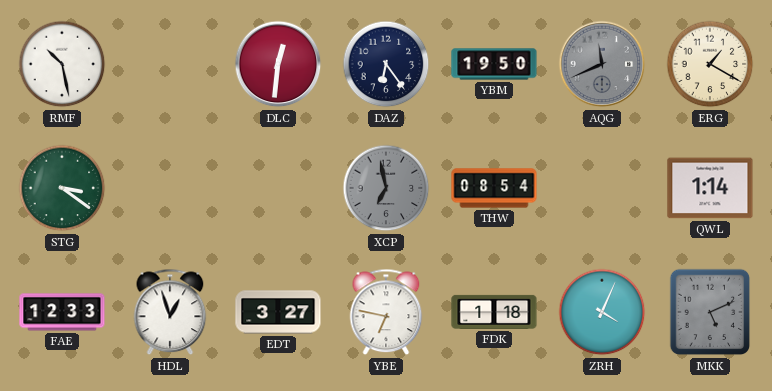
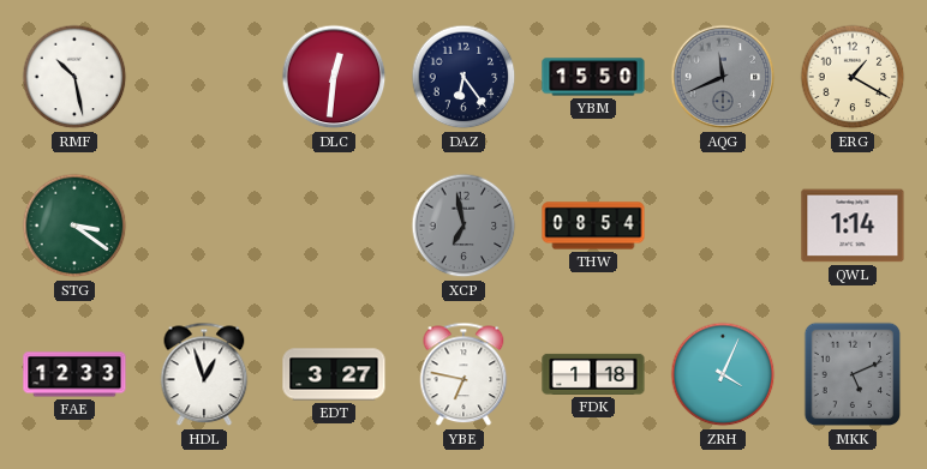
YBM: 19:50 -> 15:50
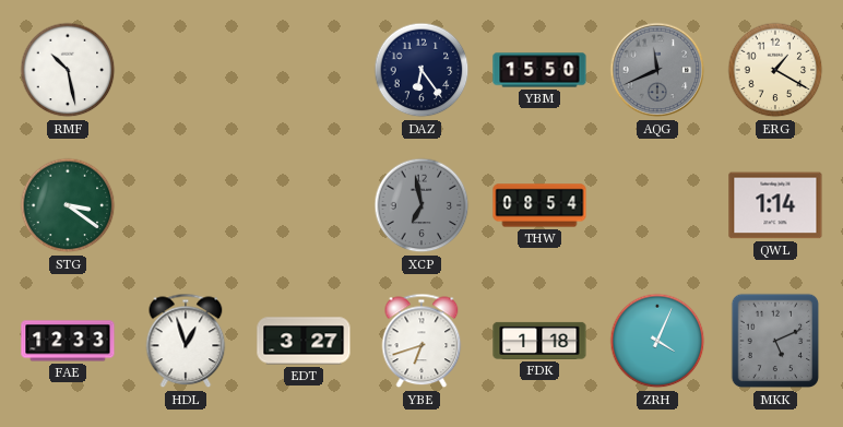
DLC: 12:31 -> none
YBE: 6:47 -> 6:42
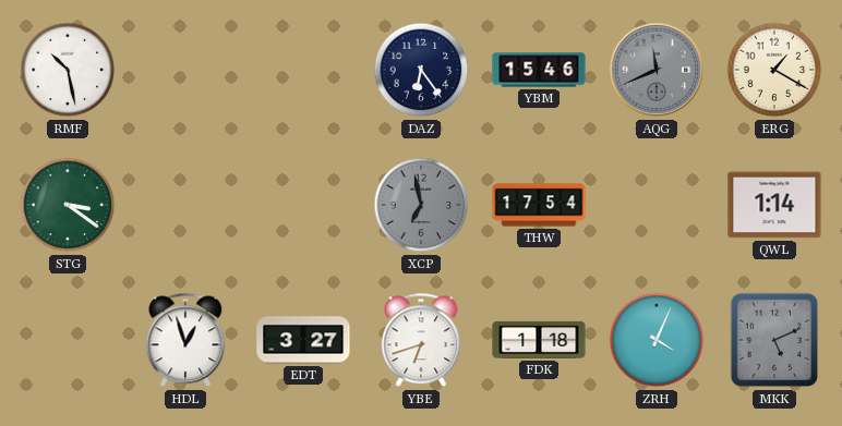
YBM: 15:50 -> 15:46
THW: 08:54 -> 17:54
FAE: 12:33 -> none
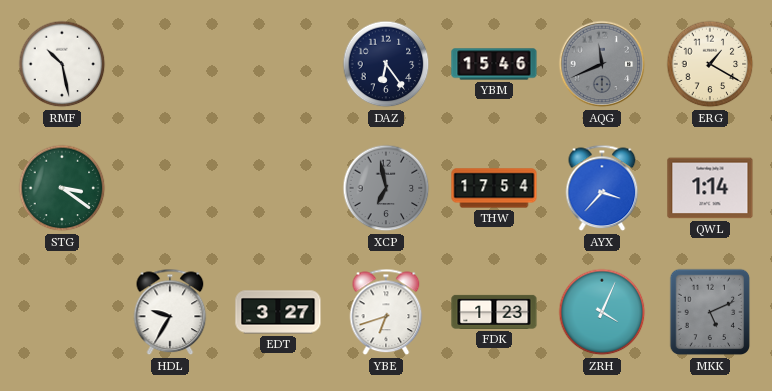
AYX: none -> 3:37
HDL: 12:57 -> 9:35
FDK: 1:18 -> 1:23
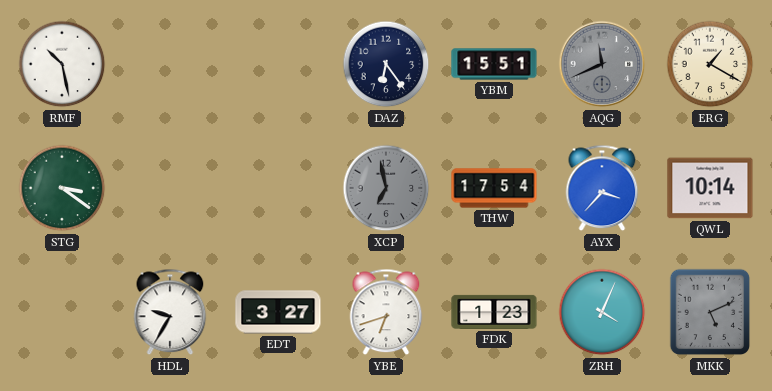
YBM: 15:46 -> 15:51
QWL: 1:14 -> 10:14
